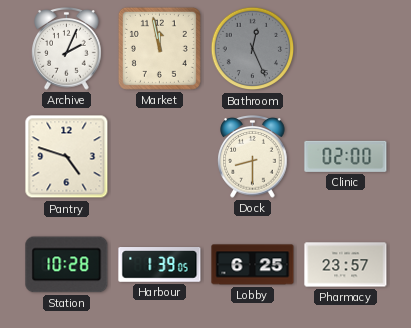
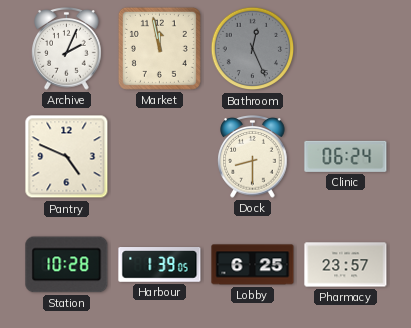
Pantry: 4:48 -> 4:49
Clinic: 02:00 -> 06:24
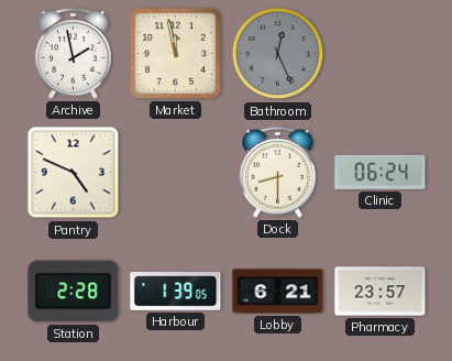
Archive: 2:04 -> 1:58
Station: 10:28 -> 2:28
Lobby: 6:25 -> 6:21
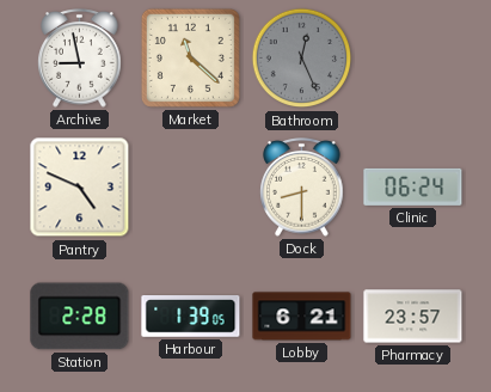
Archive: 1:58 -> 8:58
Market: 11:58 -> 11:22
